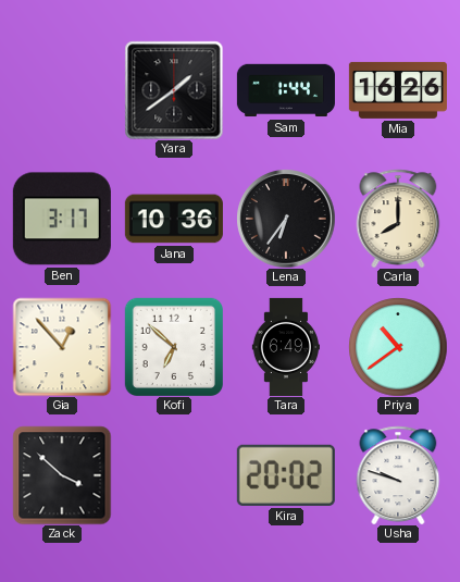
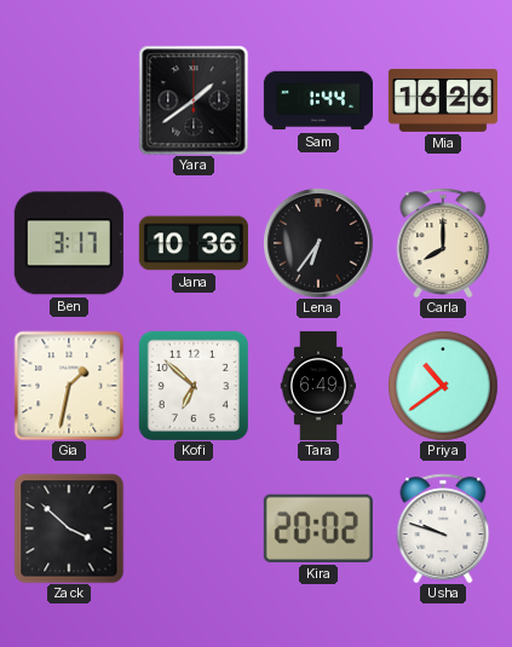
Gia: 12:53 -> 1:32
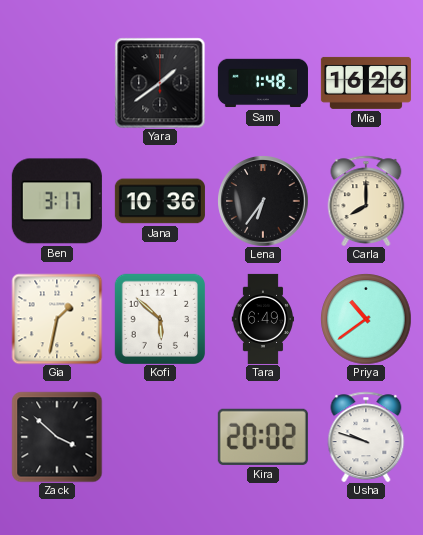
Sam: 1:44 -> 1:48
Kofi: 6:52 -> 5:52
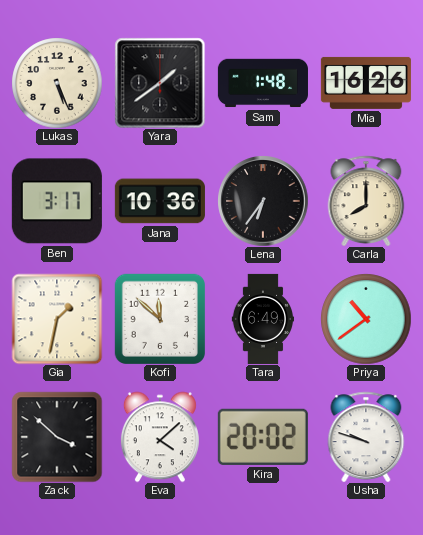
Lukas: none -> 5:26
Kofi: 5:52 -> 11:52
Eva: none -> 4:08
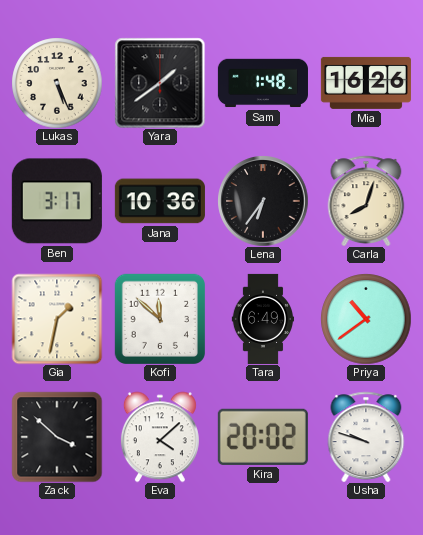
Carla: 8:00 -> 8:03
